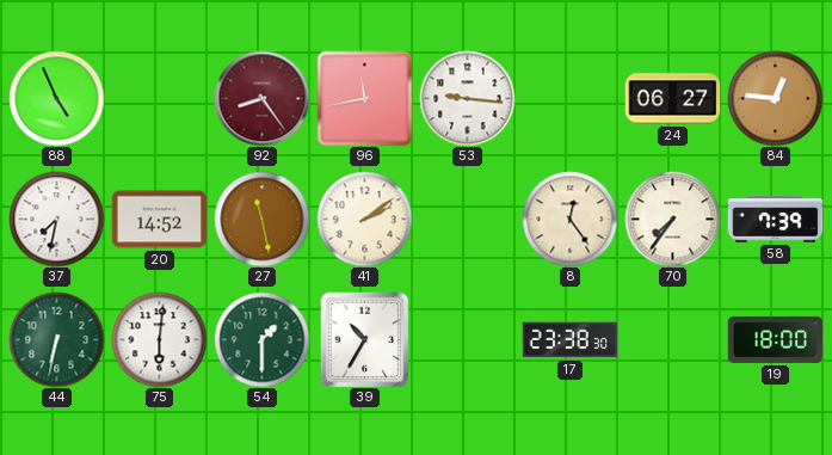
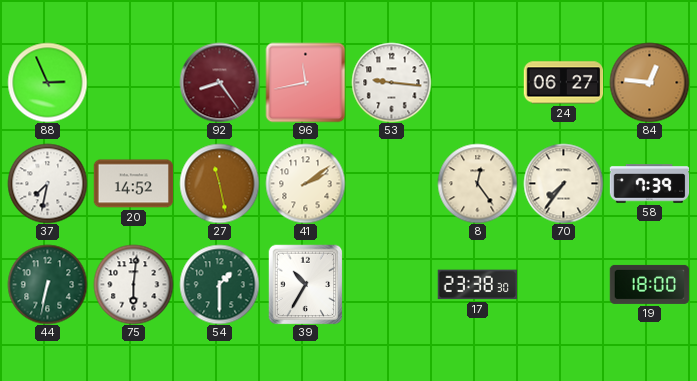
88: 4:56 -> 2:56
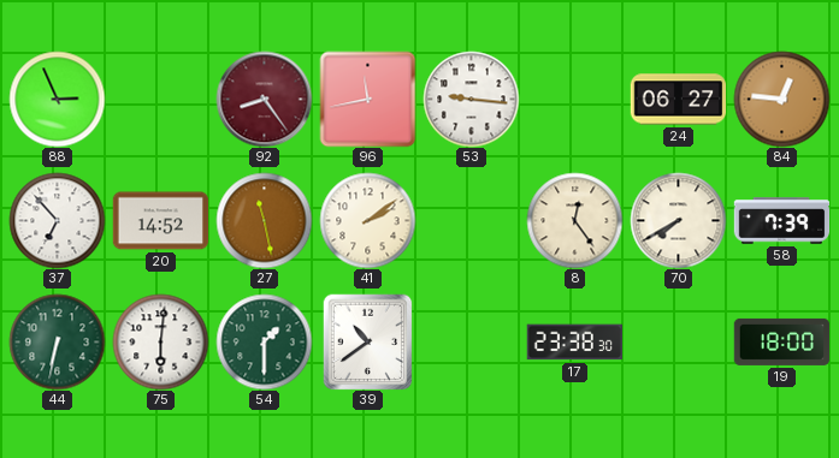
37: 7:32 -> 6:53
70: 7:36 -> 7:40
39: 10:35 -> 10:39
